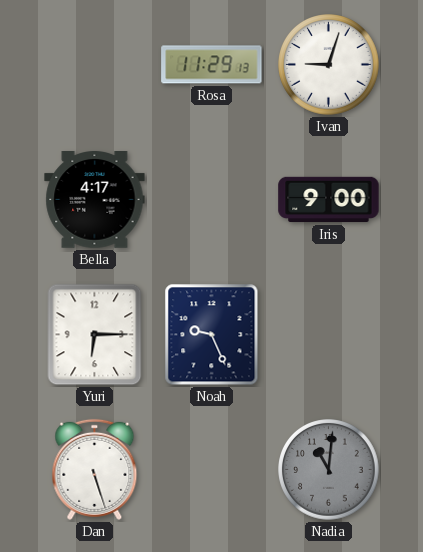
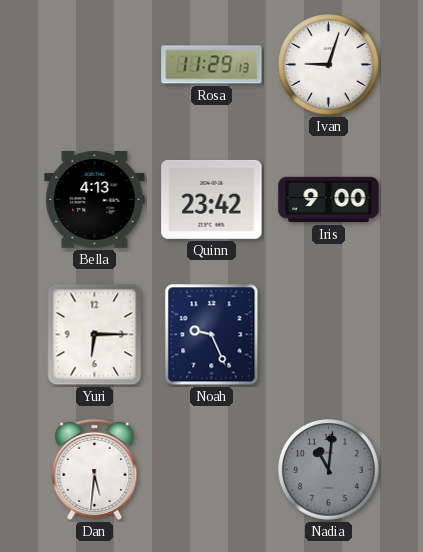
Bella: 4:17 -> 4:13
Quinn: none -> 23:42
Dan: 5:27 -> 5:31
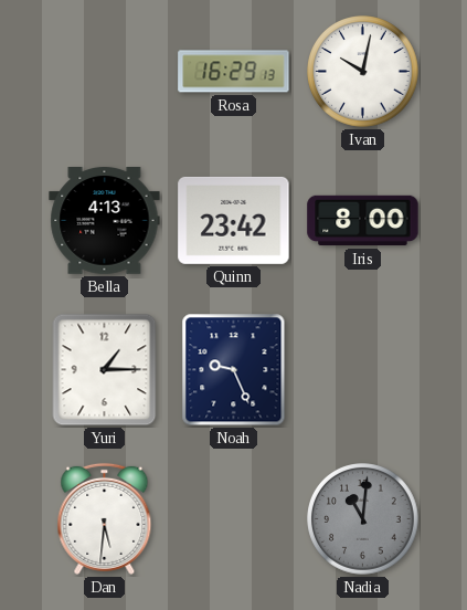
Rosa: 11:29 -> 16:29
Ivan: 9:03 -> 10:02
Iris: 9:00 -> 8:00
Yuri: 6:15 -> 1:15
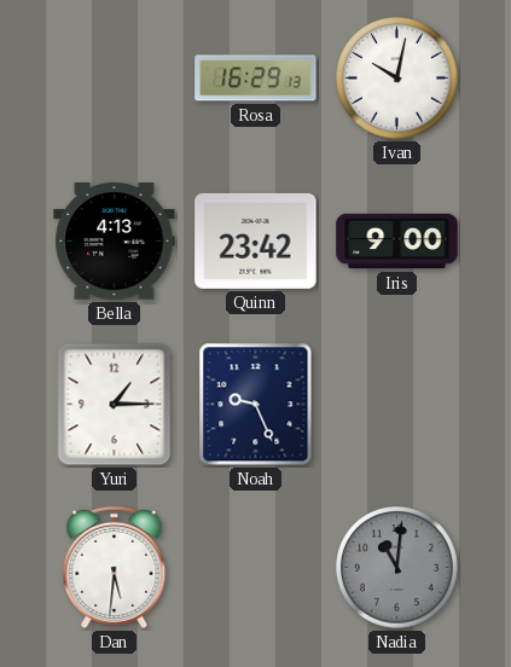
Iris: 8:00 -> 9:00
